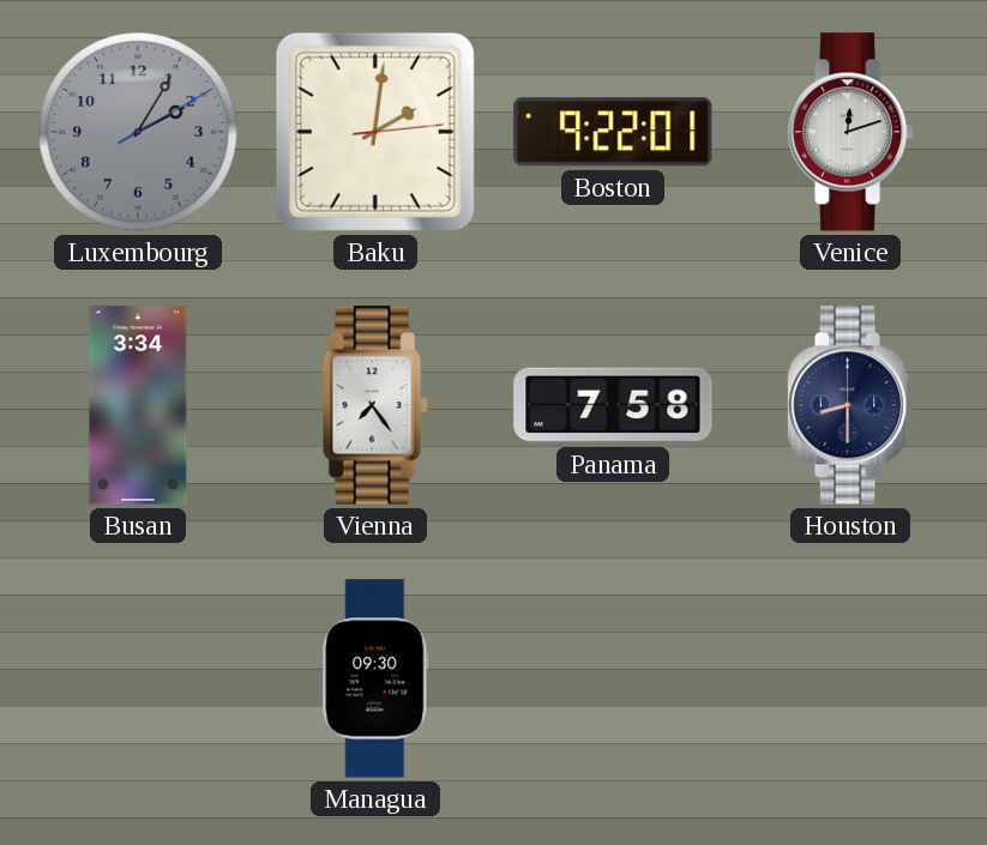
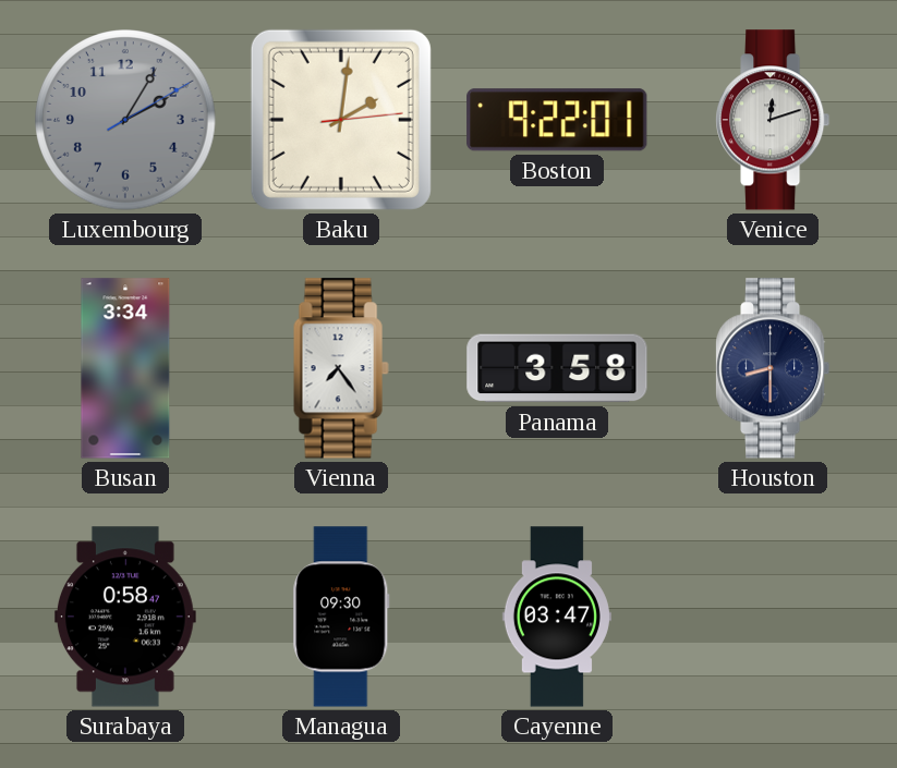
Panama: 7:58 -> 3:58
Surabaya: none -> 0:58
Cayenne: none -> 03:47
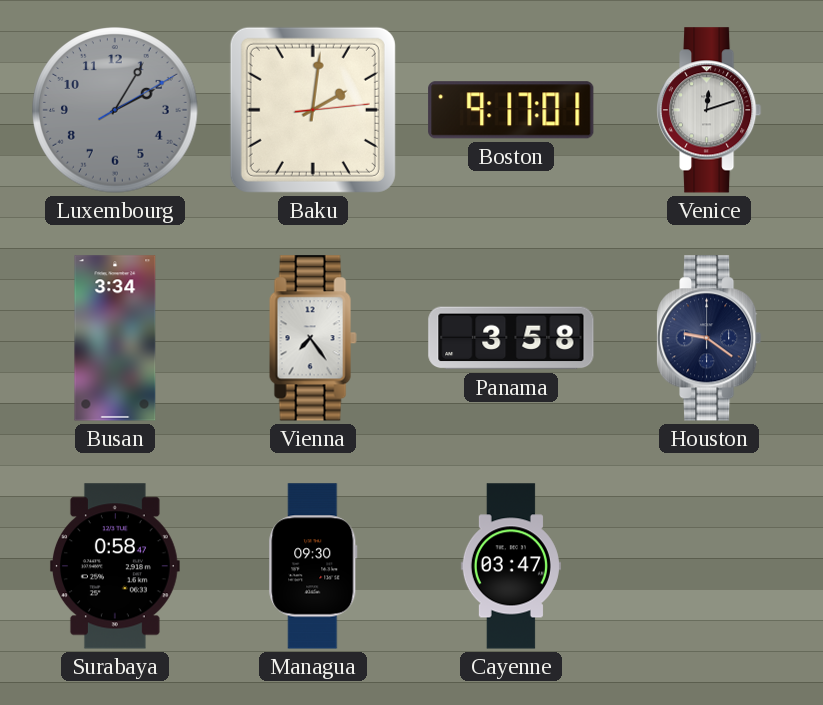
Boston: 9:22 -> 9:17
Houston: 8:30 -> 9:21
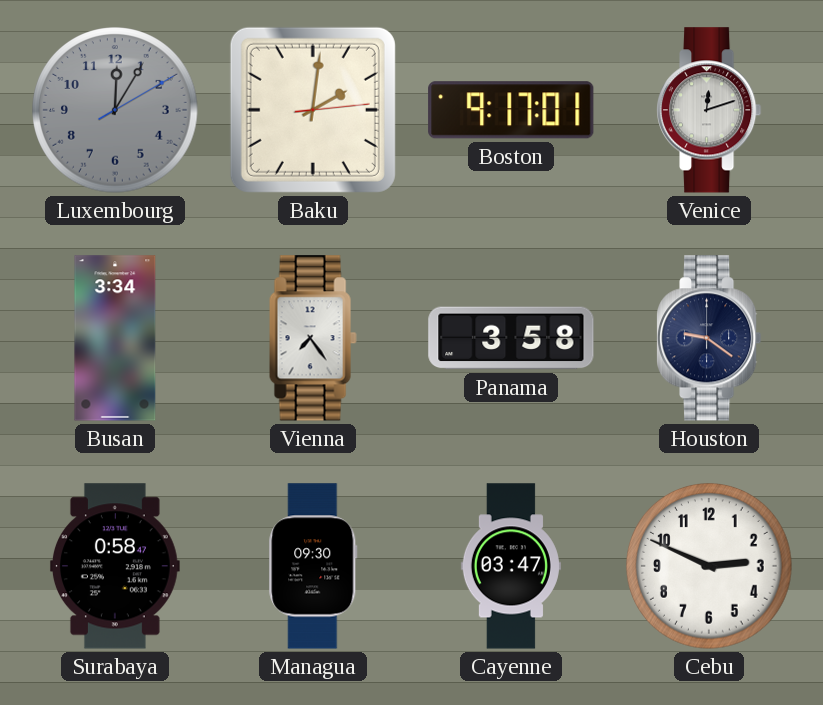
Luxembourg: 2:05 -> 12:05
Cebu: none -> 2:49
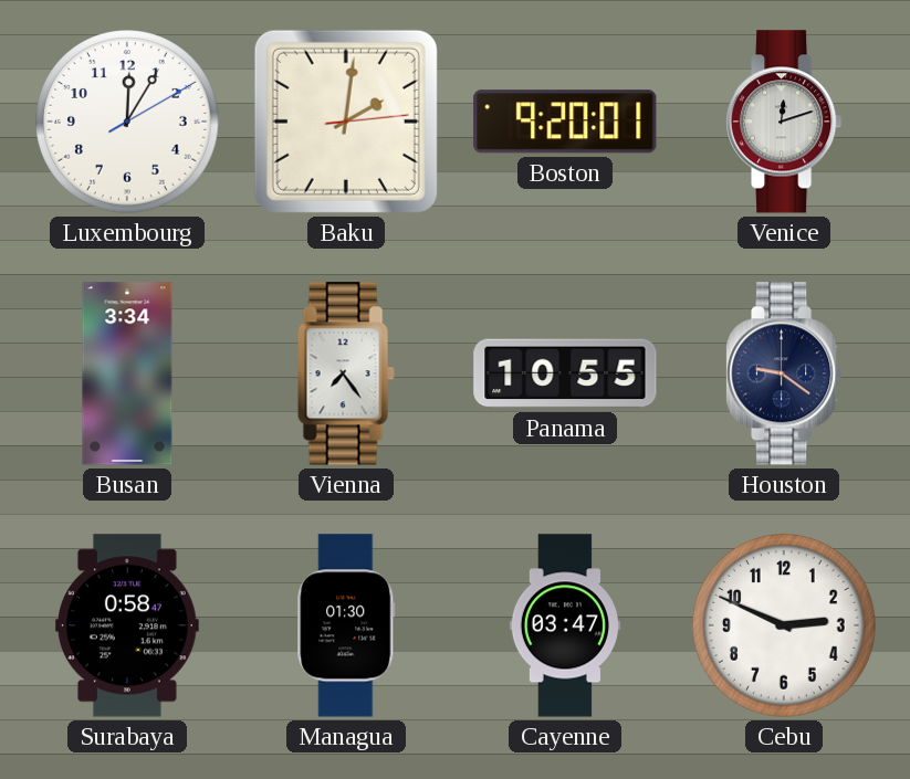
Luxembourg dial: grey -> white
Boston: 9:17 -> 9:20
Panama: 3:58 -> 10:55
Managua: 09:30 -> 01:30
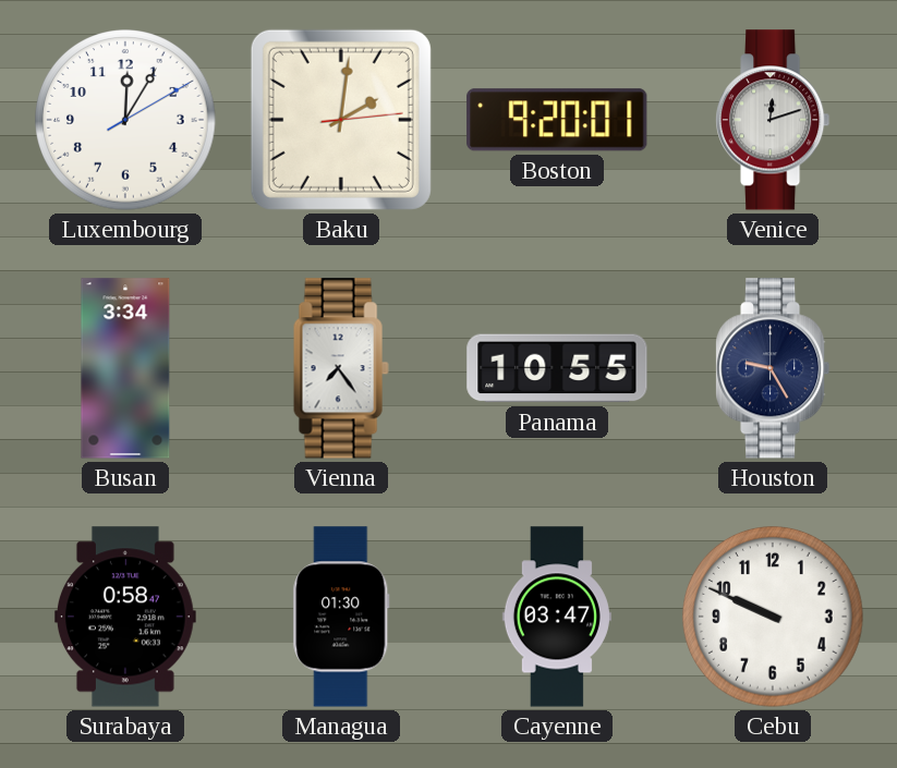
Houston: 9:21 -> 9:25
Cebu: 2:49 -> 9:49
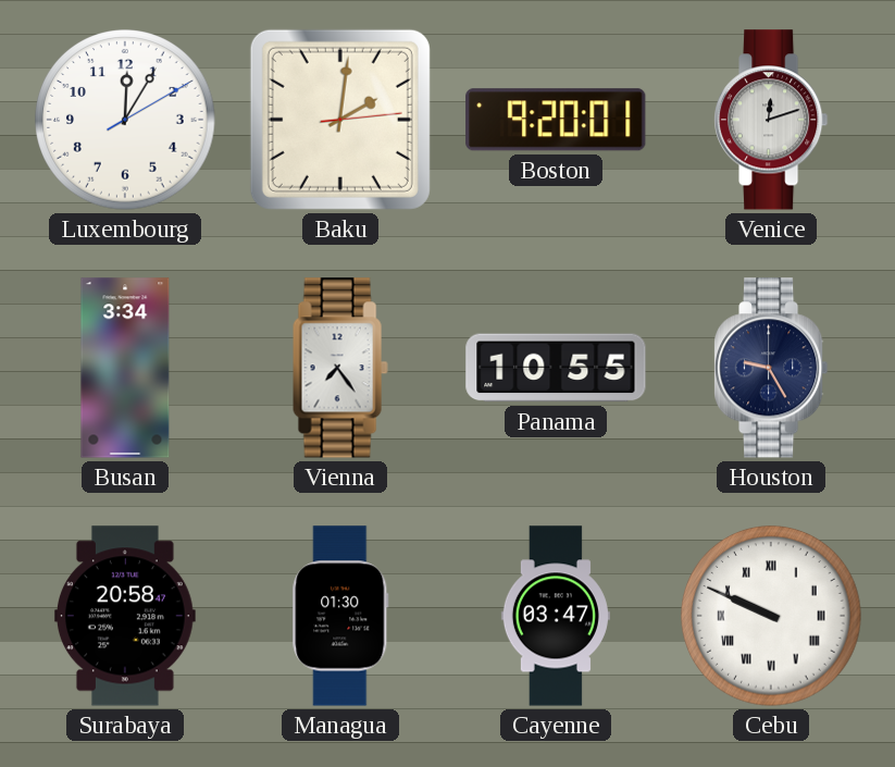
Surabaya: 0:58 -> 20:58
Cebu numerals: Arabic -> Roman
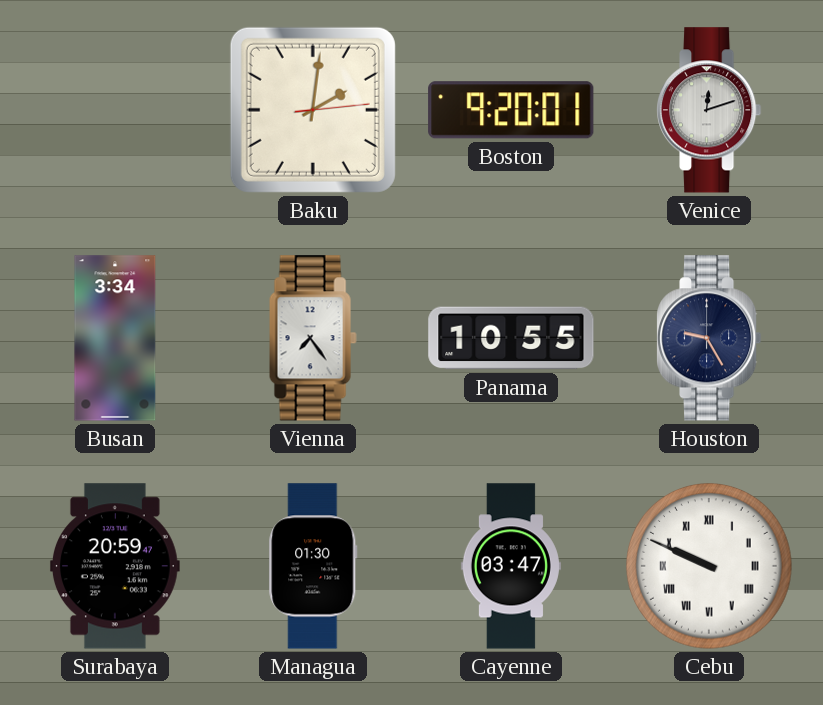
Luxembourg: 12:05 -> none
Surabaya: 20:58 -> 20:59
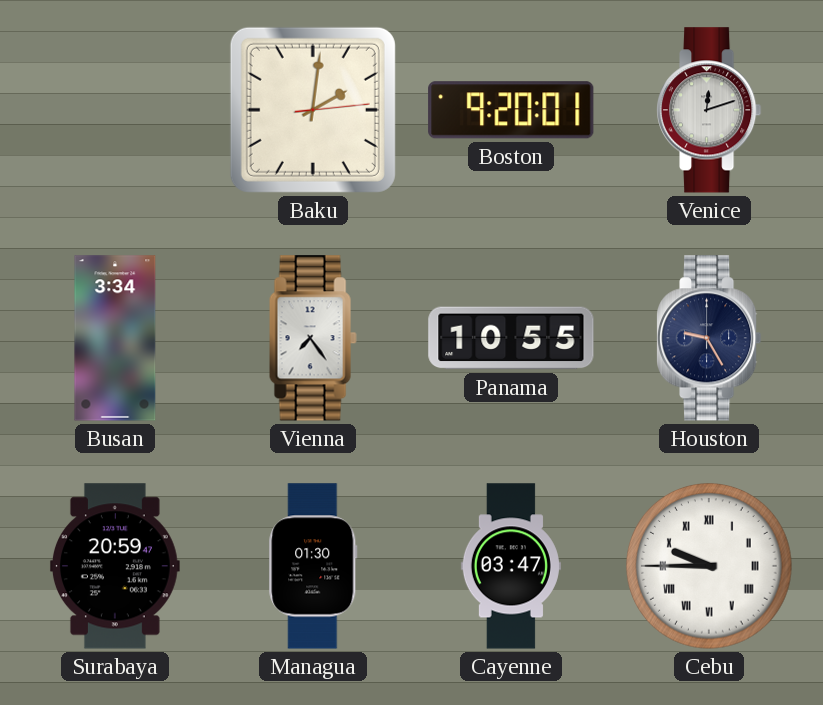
Cebu: 9:49 -> 9:45
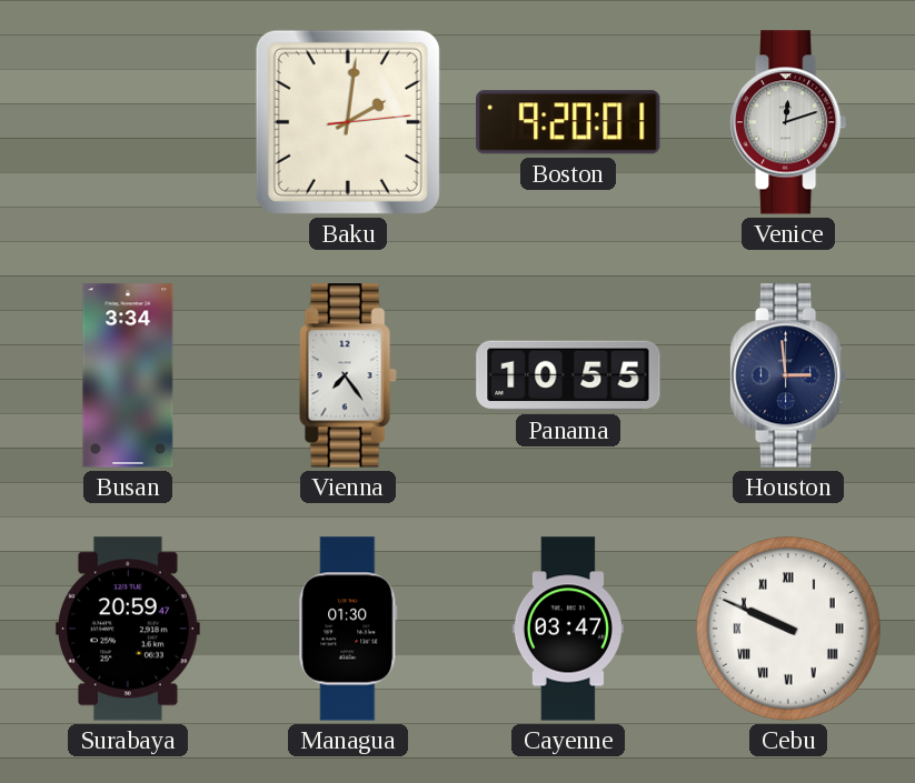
Houston: 9:25 -> 2:59
Cebu: 9:45 -> 9:49
